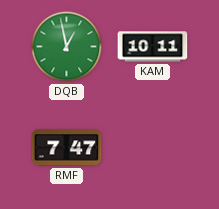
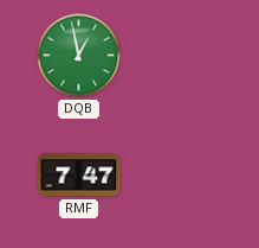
KAM: 10:11 -> none
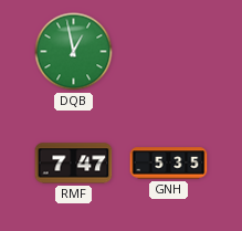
GNH: none -> 5:35
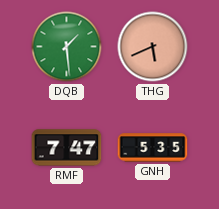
DQB: 12:58 -> 1:29
THG: none -> 5:41
